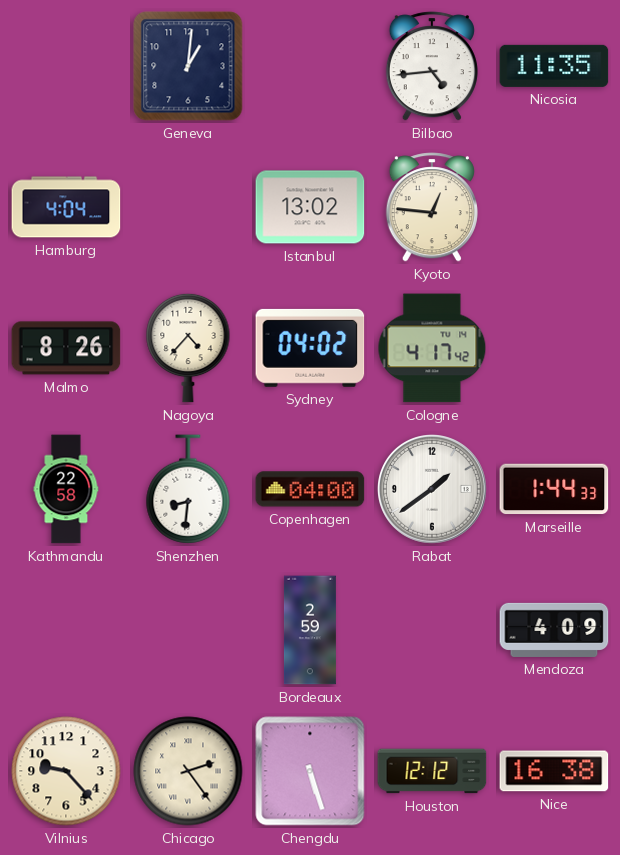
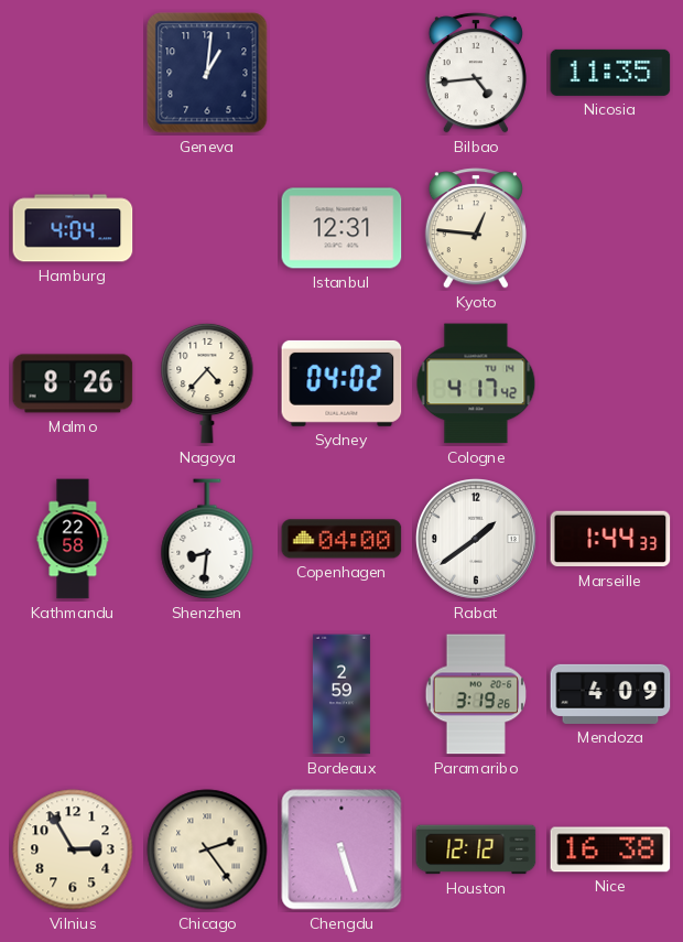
Istanbul: 13:02 -> 12:31
Paramaribo: none -> 3:19
Vilnius: 9:23 -> 2:55
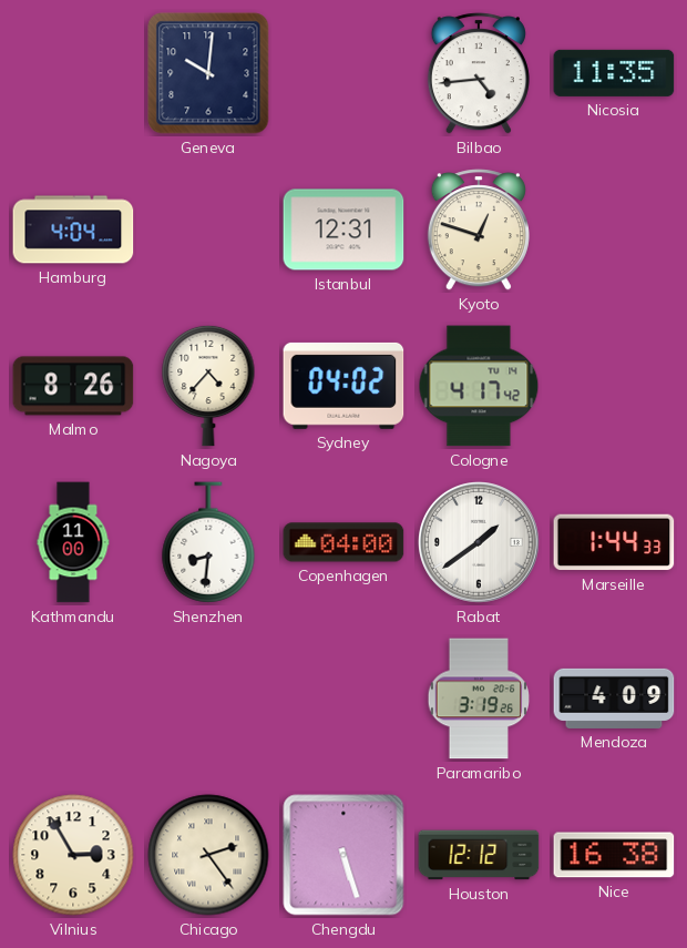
Geneva: 1:01 -> 10:01
Kyoto: 12:46 -> 12:48
Kathmandu: 22:58 -> 11:00
Bordeaux: 2:59 -> none
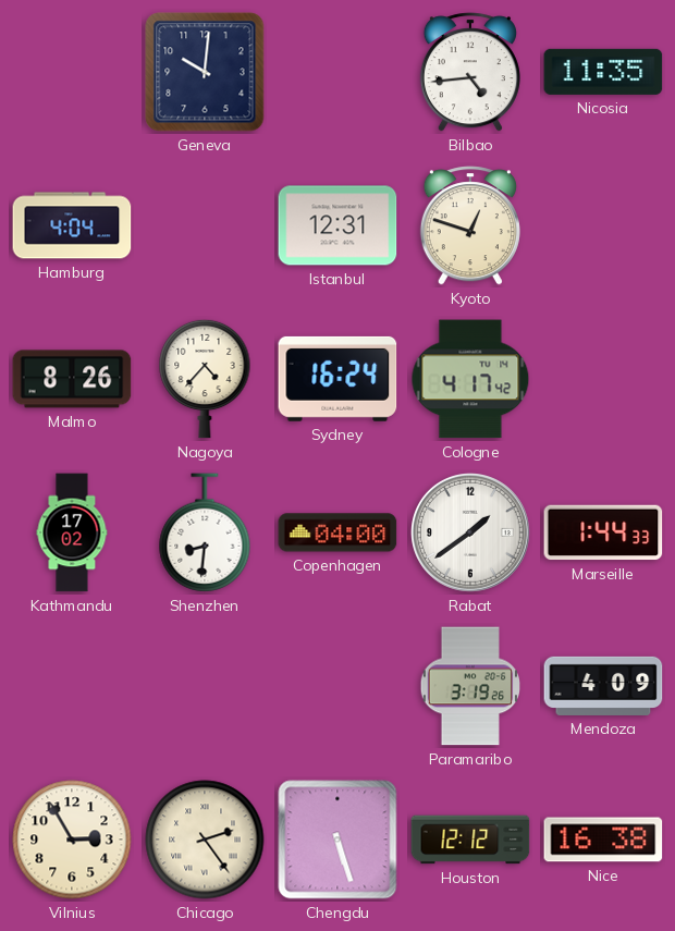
Sydney: 04:02 -> 16:24
Kathmandu: 11:00 -> 17:02
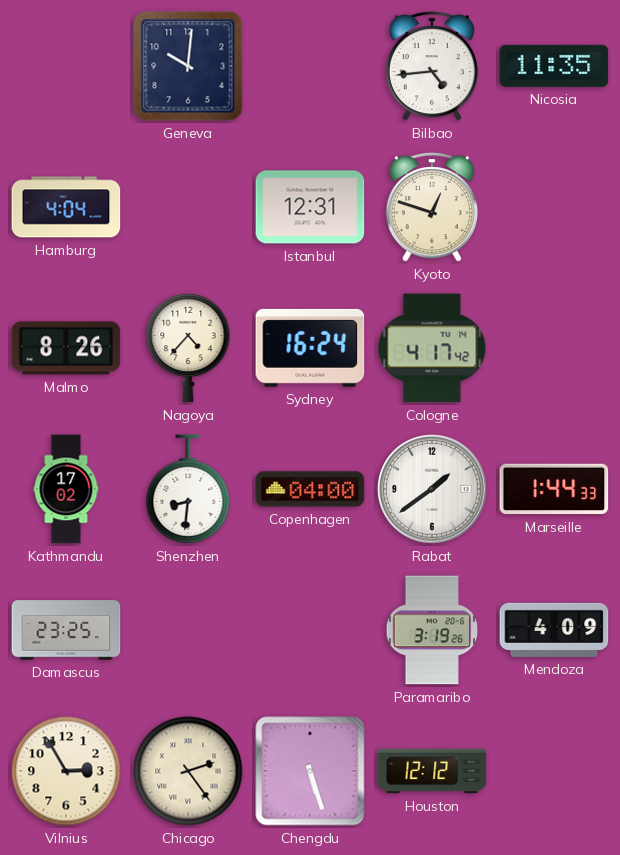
Damascus: none -> 23:25
Nice: 16:38 -> none
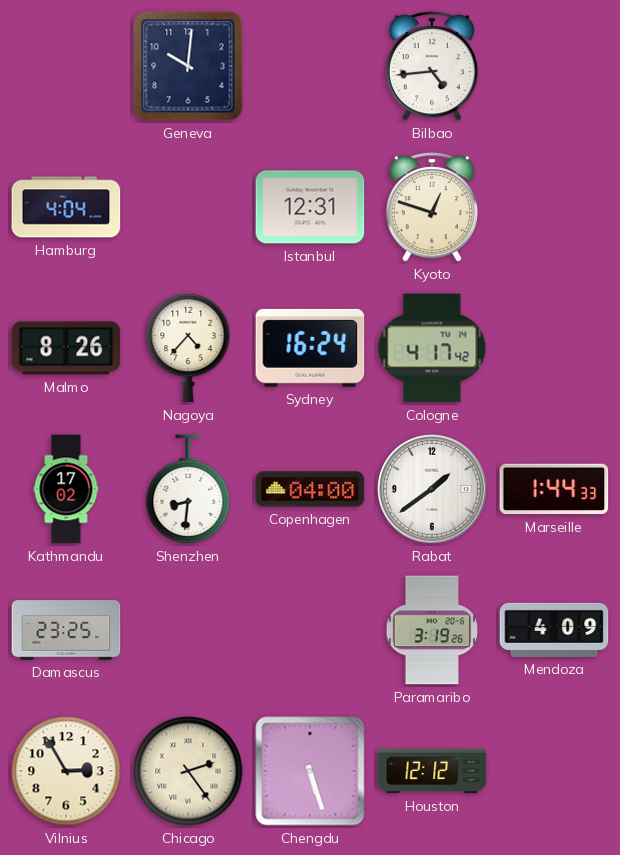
Nicosia: 11:35 -> none
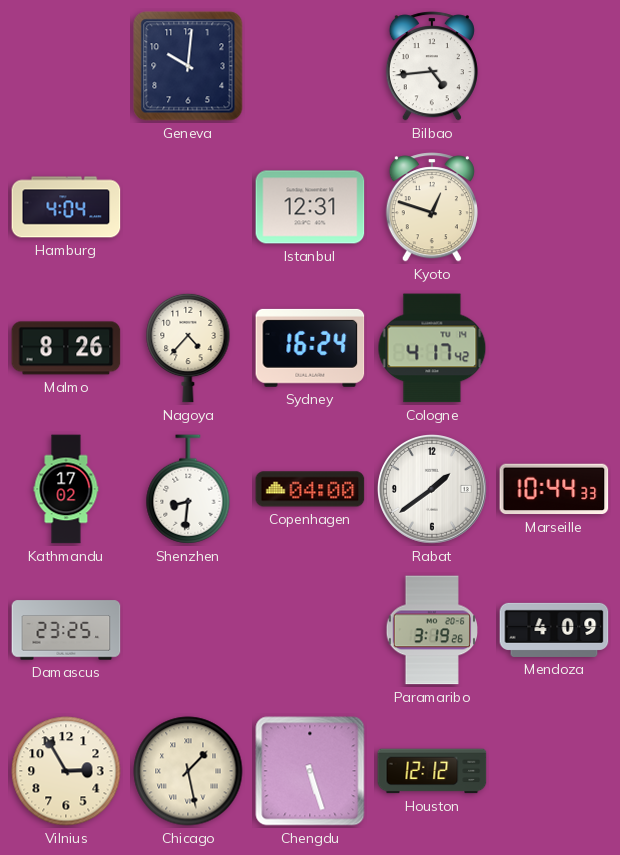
Marseille: 1:44 -> 10:44
Chicago: 2:24 -> 1:28
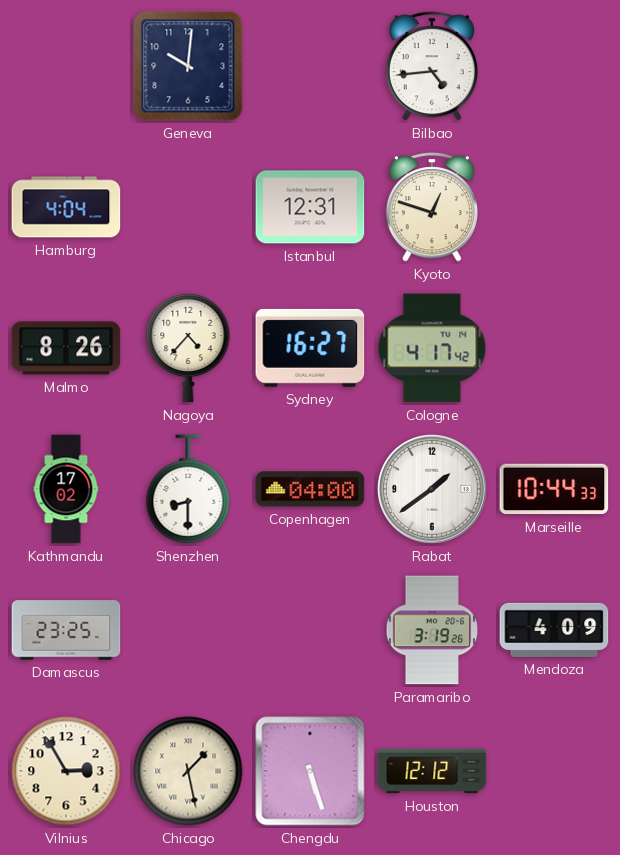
Sydney: 16:24 -> 16:27
Shenzhen: 8:31 -> 8:30
